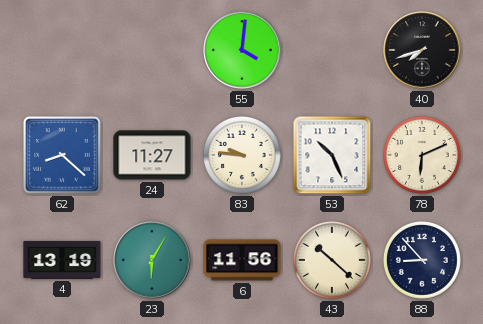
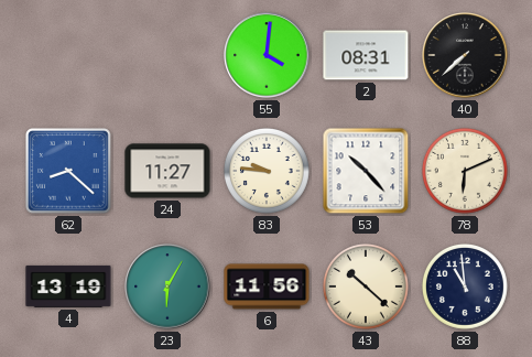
2: none -> 08:31
40: 7:42 -> 7:38
53: 10:26 -> 10:23
88: 8:53 -> 10:59
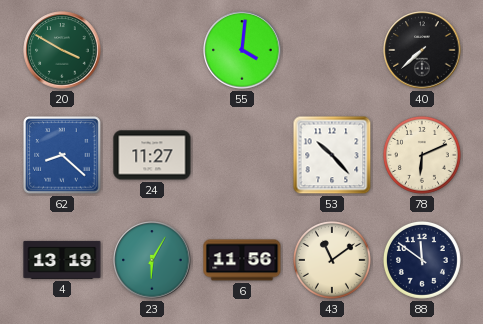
20: none -> 3:50
2: 08:31 -> none
83: 9:46 -> none
43: 10:22 -> 11:09
88: 10:59 -> 11:51
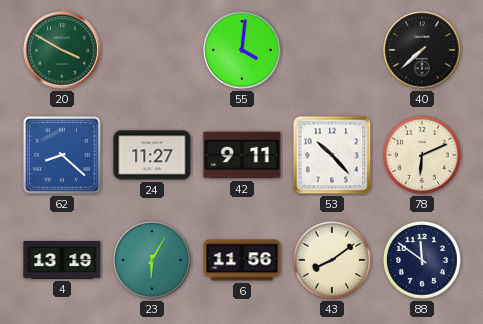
42: none -> 9:11
43: 11:09 -> 8:09
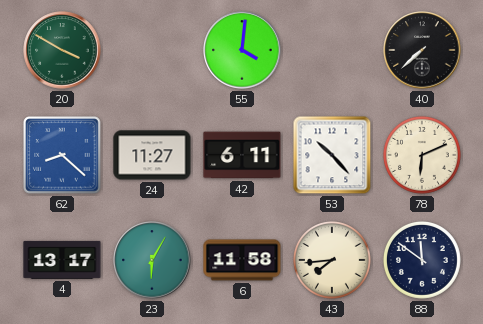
42: 9:11 -> 6:11
4: 13:19 -> 13:17
6: 11:56 -> 11:58
43: 8:09 -> 7:44
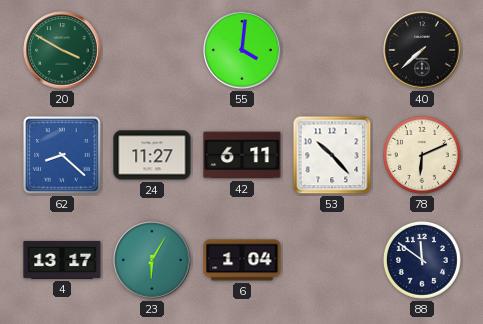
6: 11:58 -> 1:04
43: 7:44 -> none
